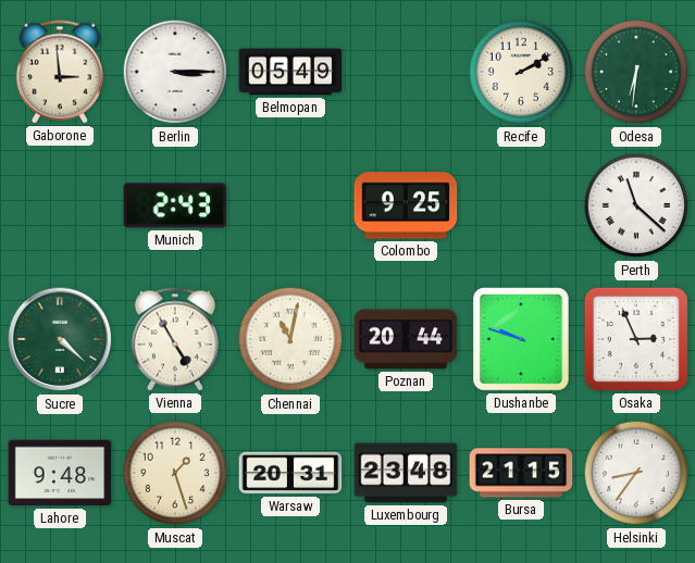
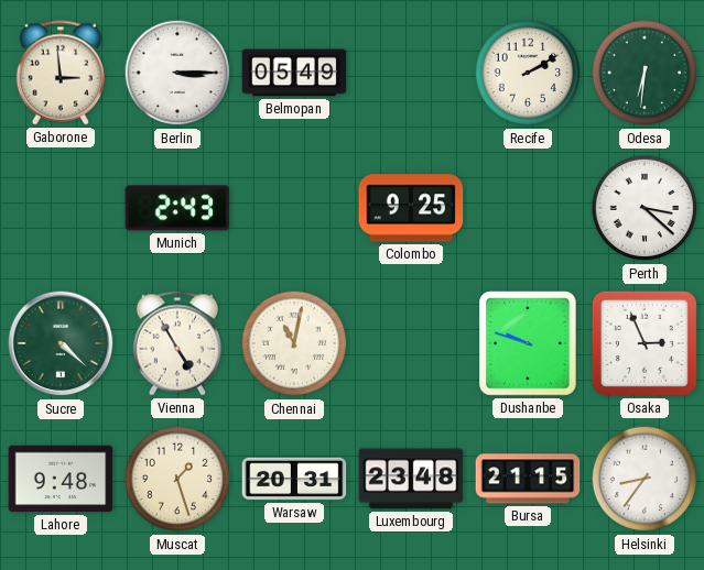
Perth: 11:22 -> 3:22
Poznan: 20:44 -> none
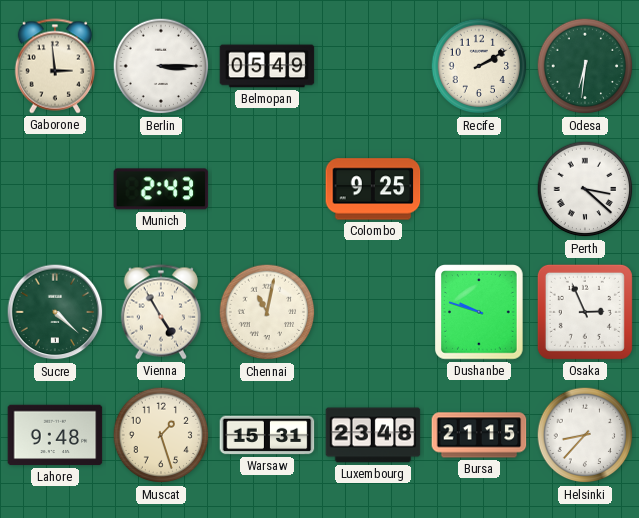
Warsaw: 20:31 -> 15:31
Helsinki: 8:36 -> 8:37
